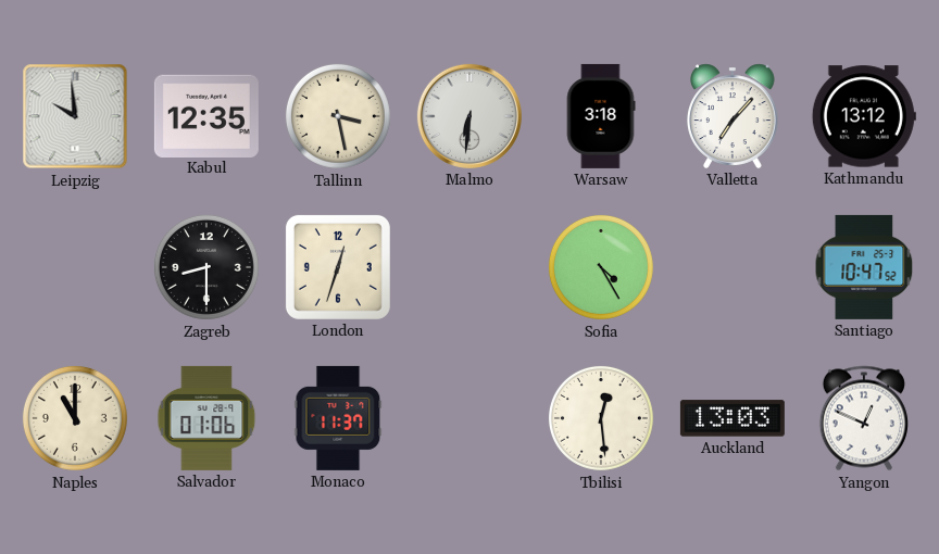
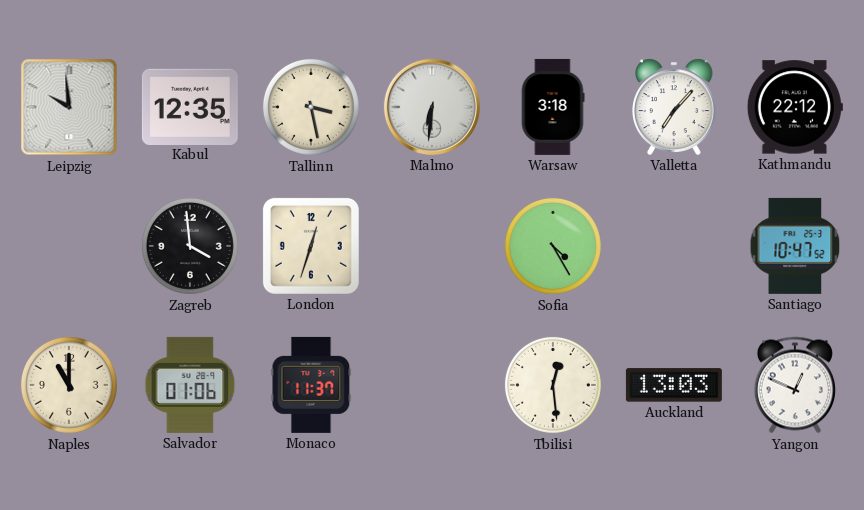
Kathmandu: 13:12 -> 22:12
Zagreb: 8:30 -> 3:59
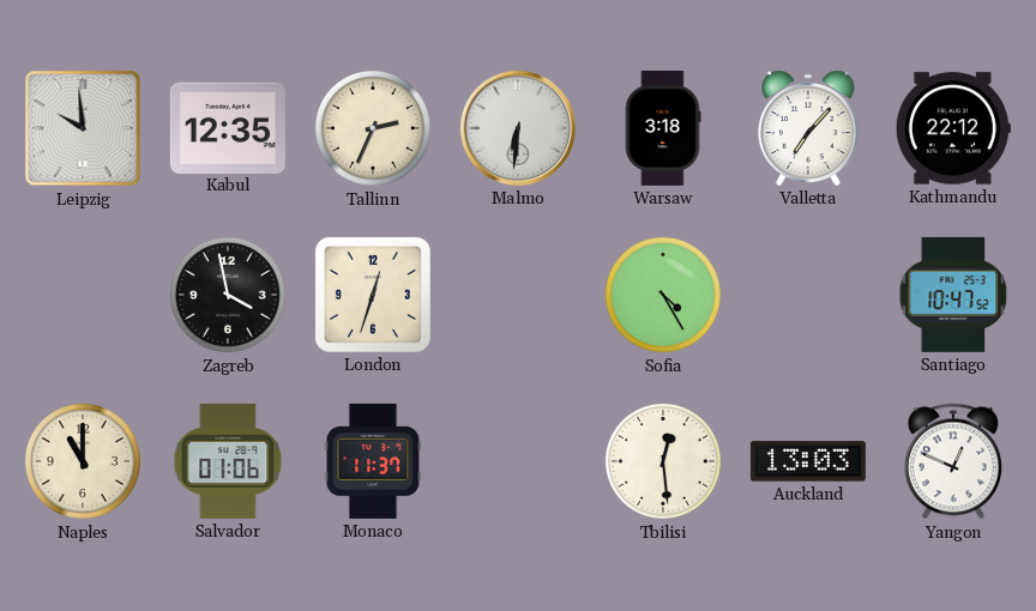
Tallinn: 3:28 -> 2:34
Zagreb: 3:59 -> 3:58
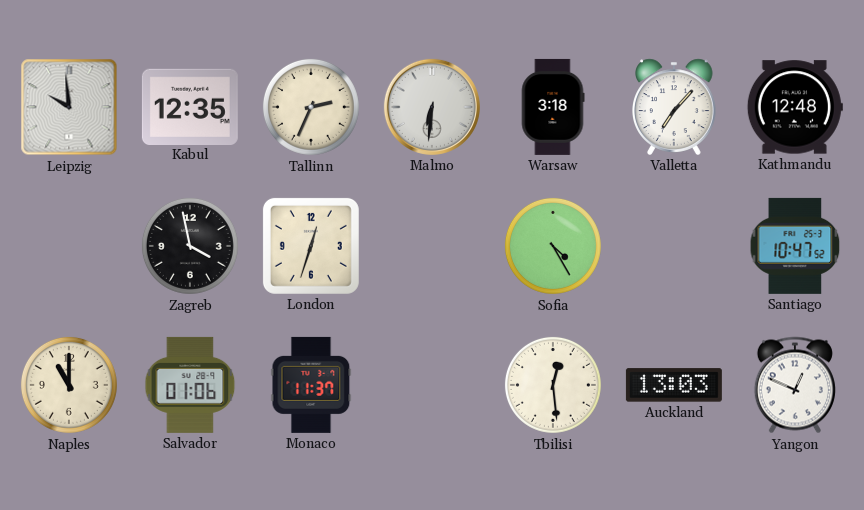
Kathmandu: 22:12 -> 12:48
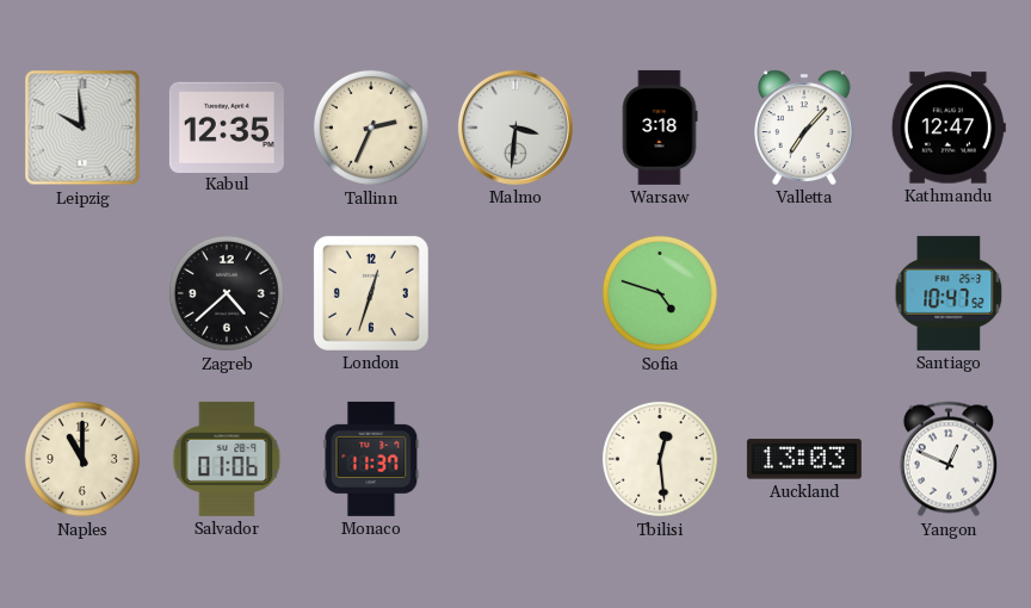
Malmo: 6:31 -> 3:31
Kathmandu: 12:48 -> 12:47
Zagreb: 3:58 -> 4:38
Sofia: 4:25 -> 4:48
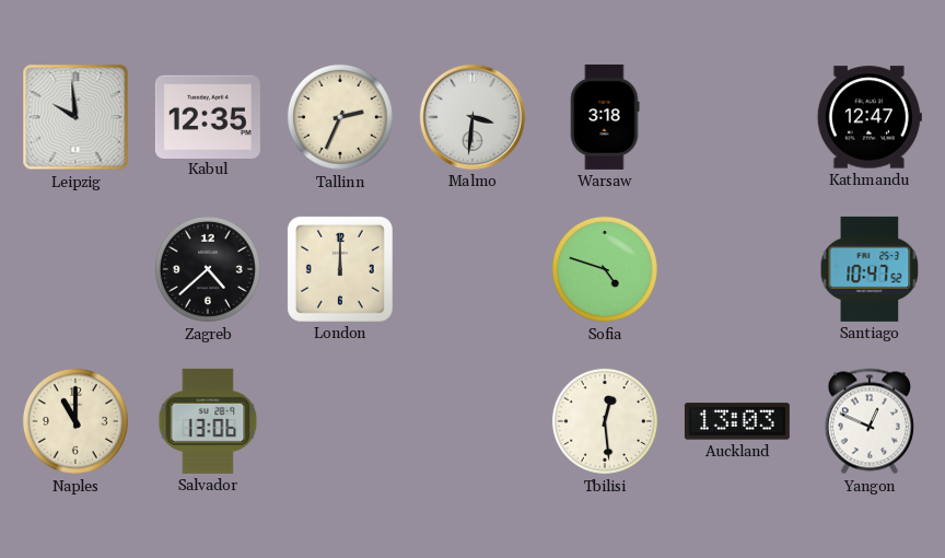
Valletta: 7:07 -> none
London: 12:33 -> 12:00
Salvador: 01:06 -> 13:06
Monaco: 11:37 -> none
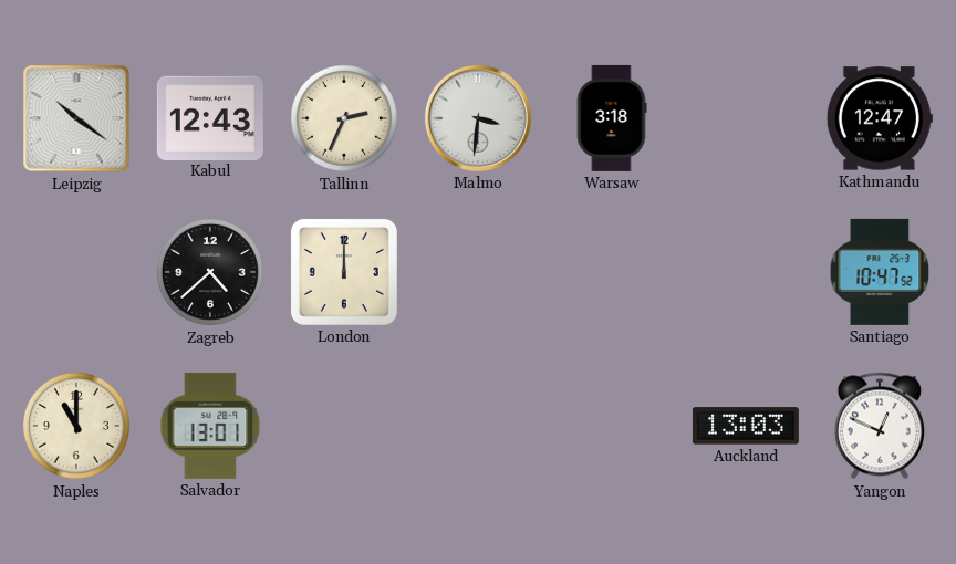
Leipzig: 9:59 -> 10:21
Kabul: 12:35 -> 12:43
Sofia: 4:48 -> none
Salvador: 13:06 -> 13:01
Tbilisi: 12:29 -> none
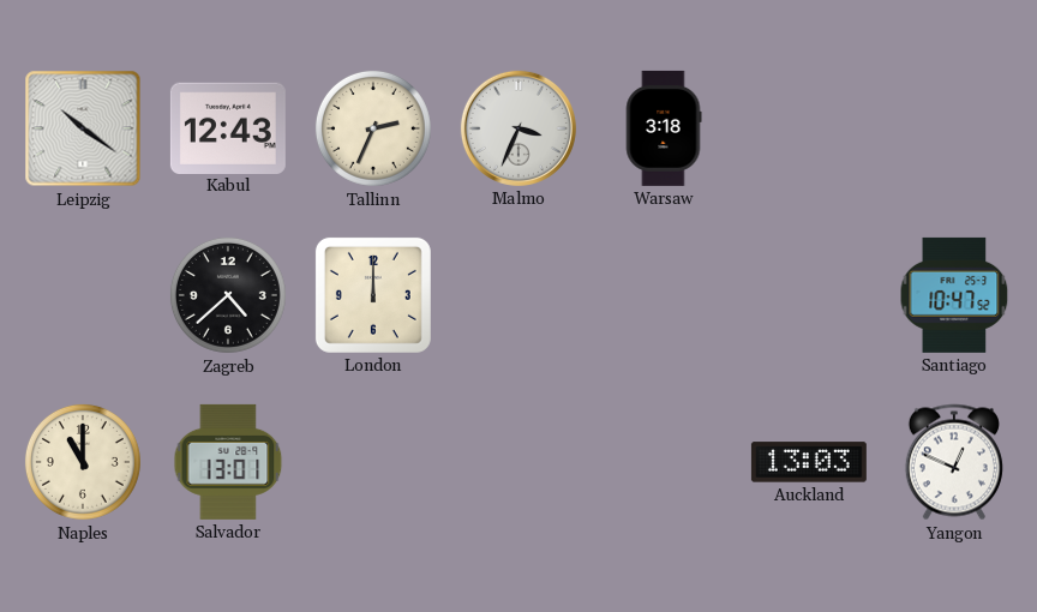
Malmo: 3:31 -> 3:34
Kathmandu: 12:47 -> none
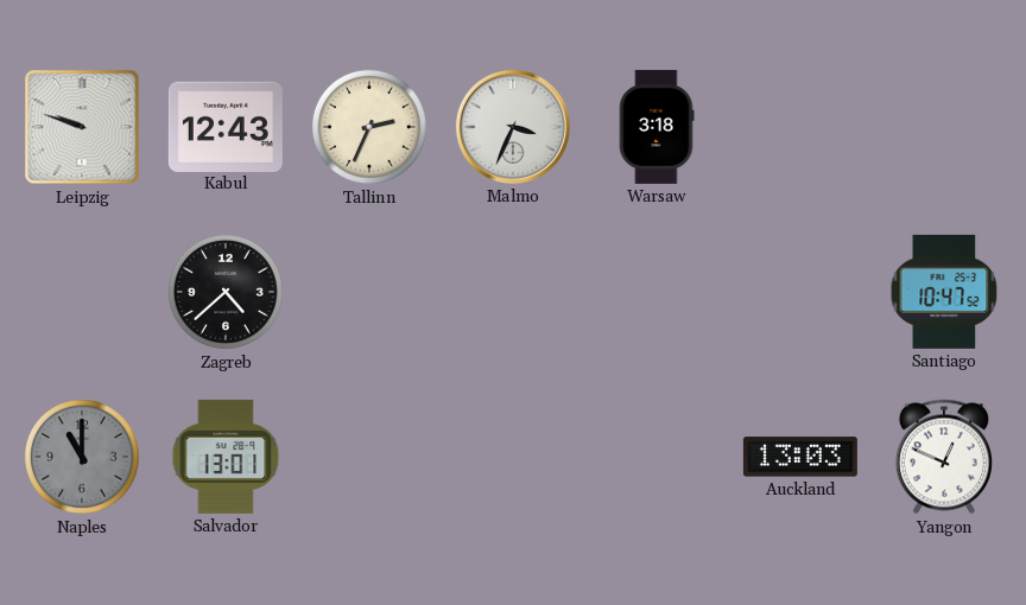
Leipzig: 10:21 -> 9:48
London: 12:00 -> none
Naples dial: cream -> grey
